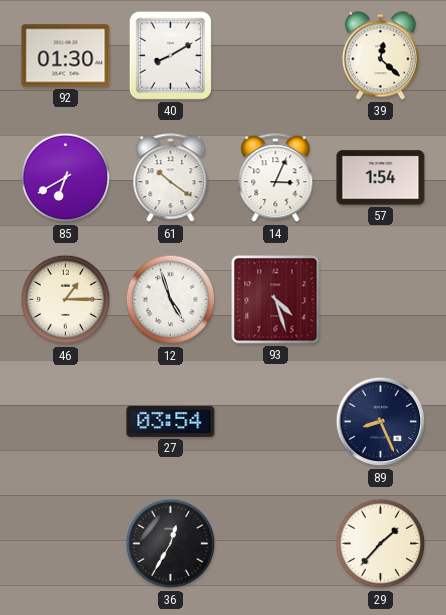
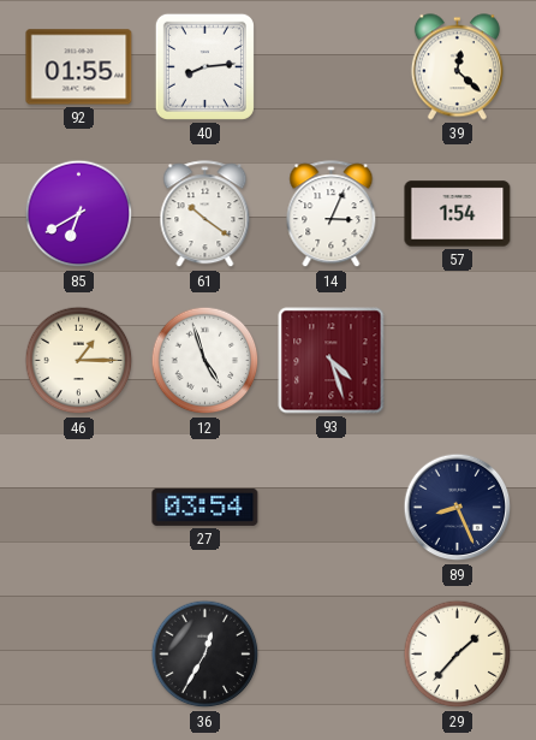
92: 01:30 -> 01:55
40: 8:10 -> 8:14
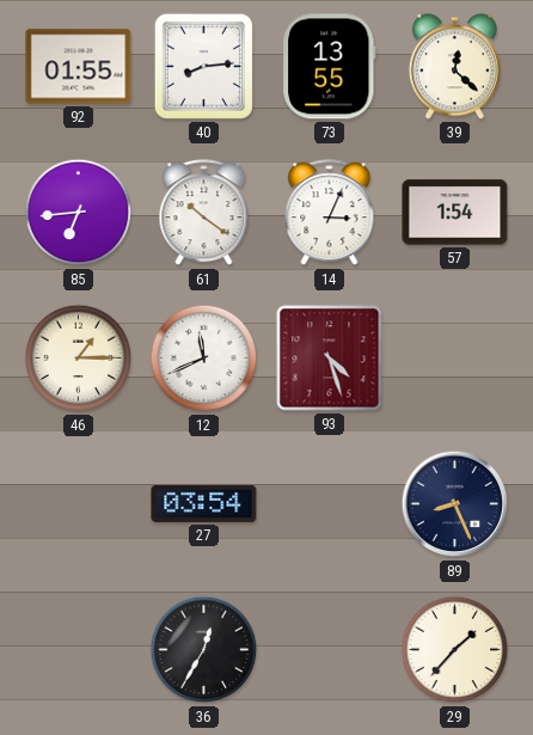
73: none -> 13:55
85: 6:40 -> 6:44
12: 4:57 -> 11:41
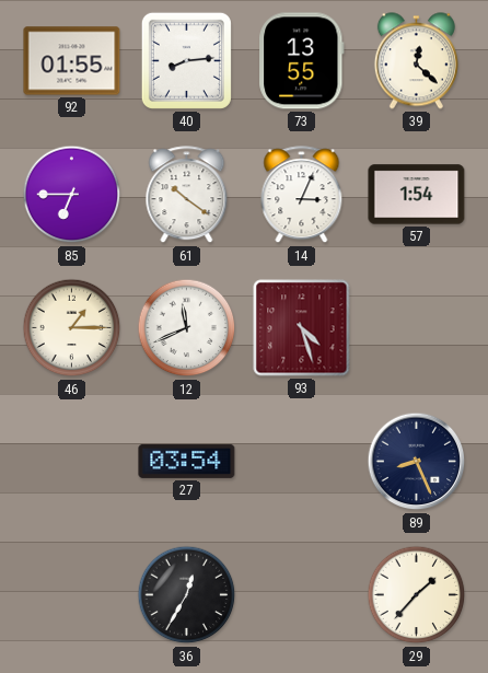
85: 6:44 -> 6:45
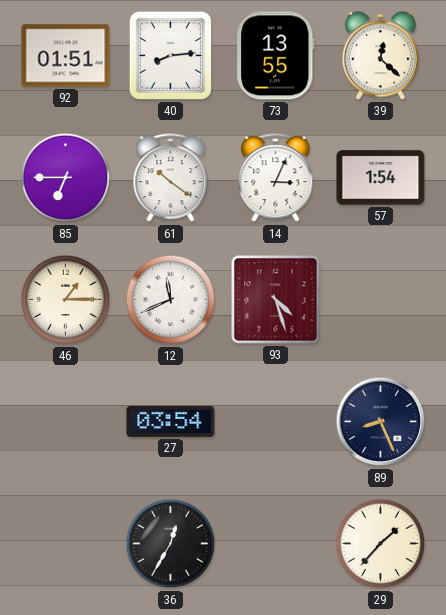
92: 01:55 -> 01:51
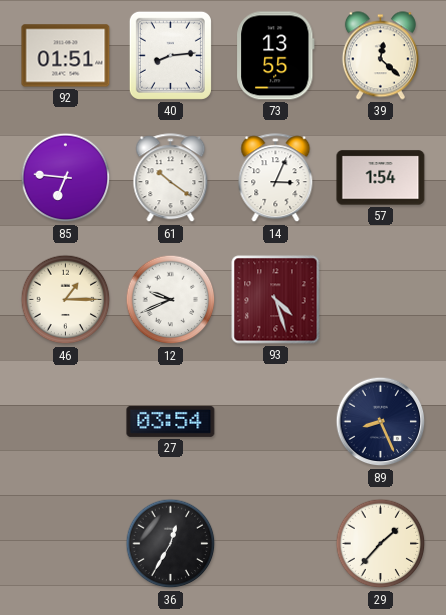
85: 6:45 -> 6:46
12: 11:41 -> 9:41
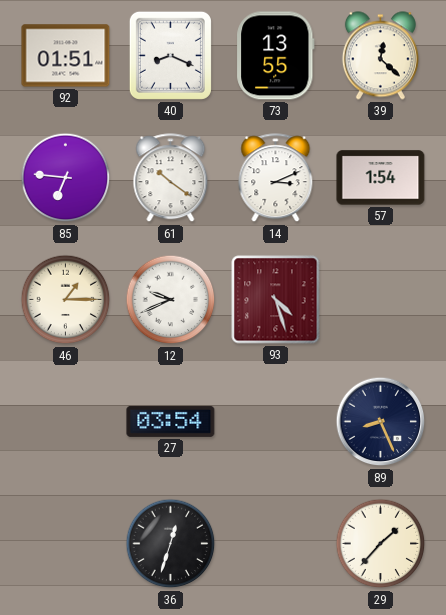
40: 8:14 -> 8:19
14: 3:04 -> 3:11
36: 12:35 -> 12:33
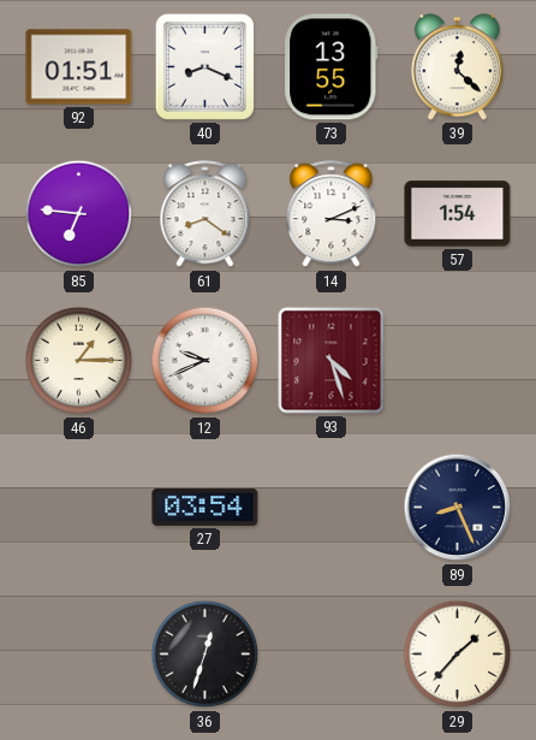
61: 10:21 -> 8:21
